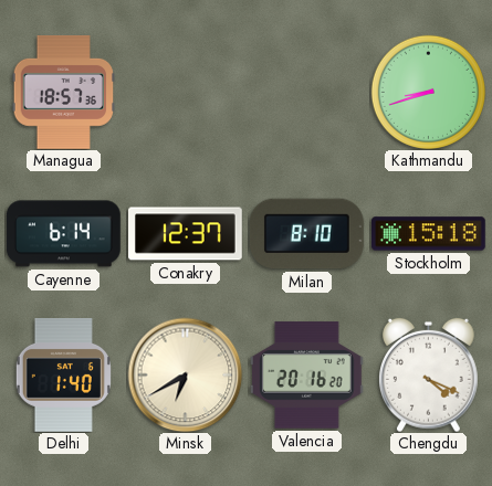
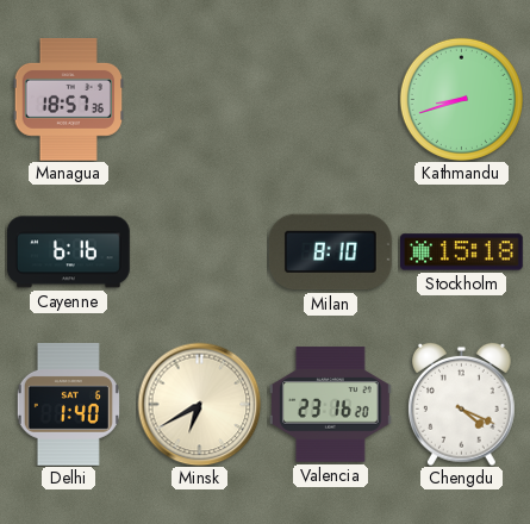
Cayenne: 6:14 -> 6:16
Conakry: 12:37 -> none
Valencia: 20:16 -> 23:16
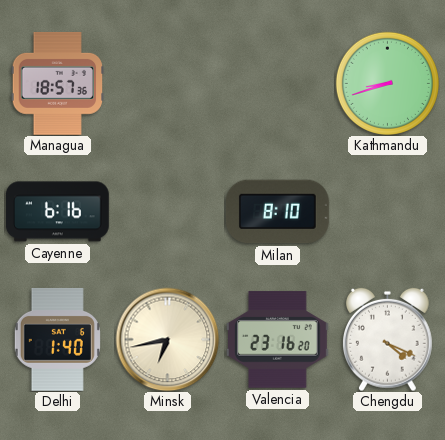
Stockholm: 15:18 -> none
Minsk: 6:40 -> 6:43
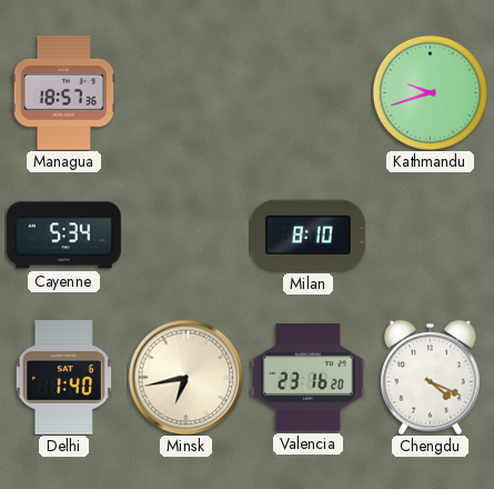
Kathmandu: 8:42 -> 9:42
Cayenne: 6:16 -> 5:34
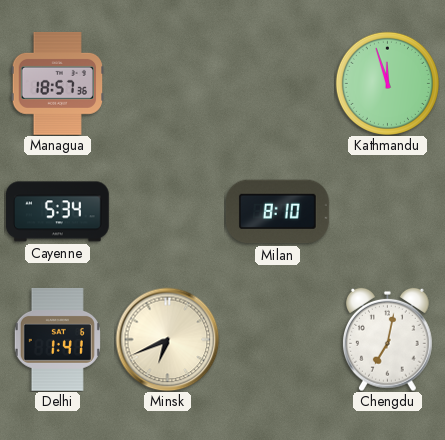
Kathmandu: 9:42 -> 11:57
Delhi: 1:40 -> 1:41
Minsk: 6:43 -> 6:41
Valencia: 23:16 -> none
Chengdu: 4:19 -> 7:02
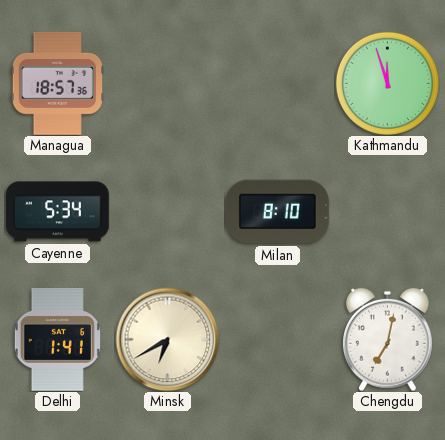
Minsk: 6:41 -> 6:40
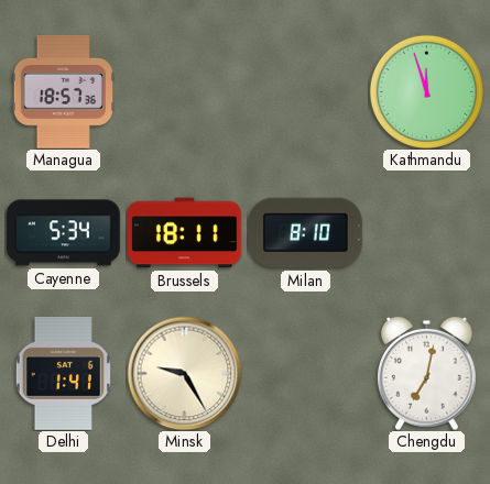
Brussels: none -> 18:11
Minsk: 6:40 -> 9:25
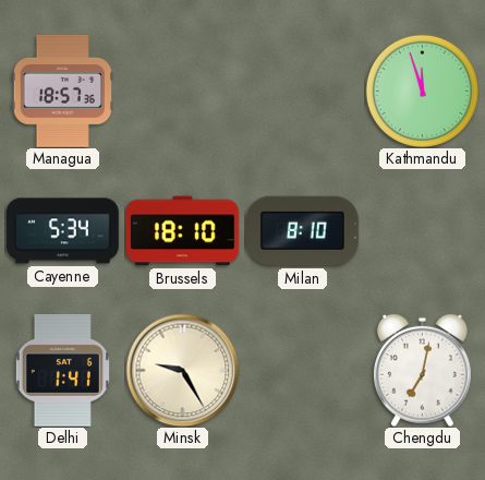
Brussels: 18:11 -> 18:10
